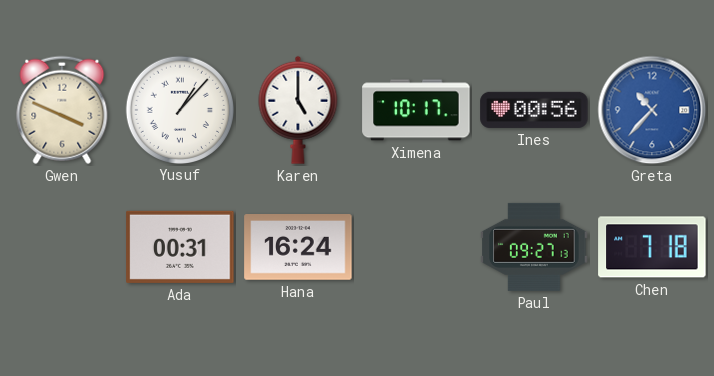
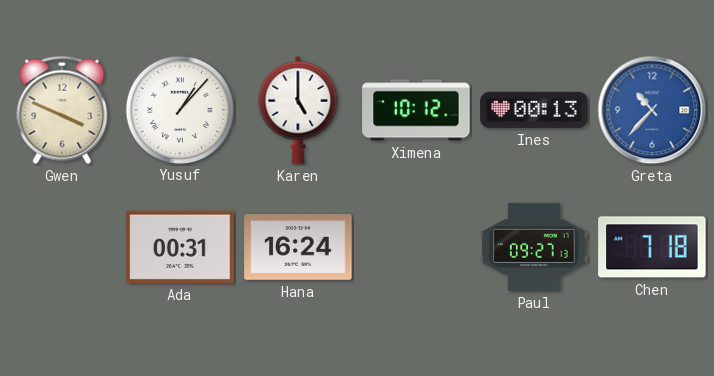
Ximena: 10:17 -> 10:12
Ines: 00:56 -> 00:13
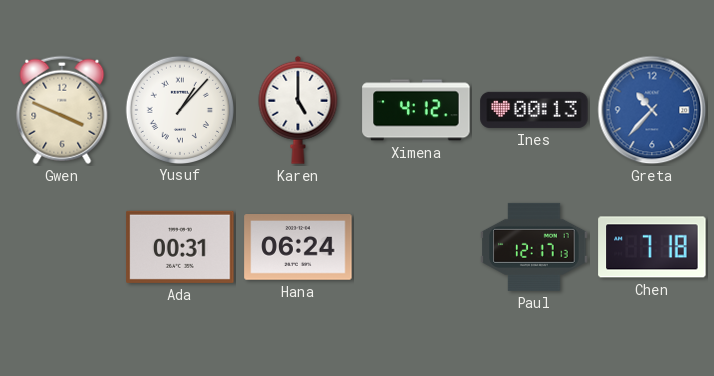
Ximena: 10:12 -> 4:12
Hana: 16:24 -> 06:24
Paul: 09:27 -> 12:17
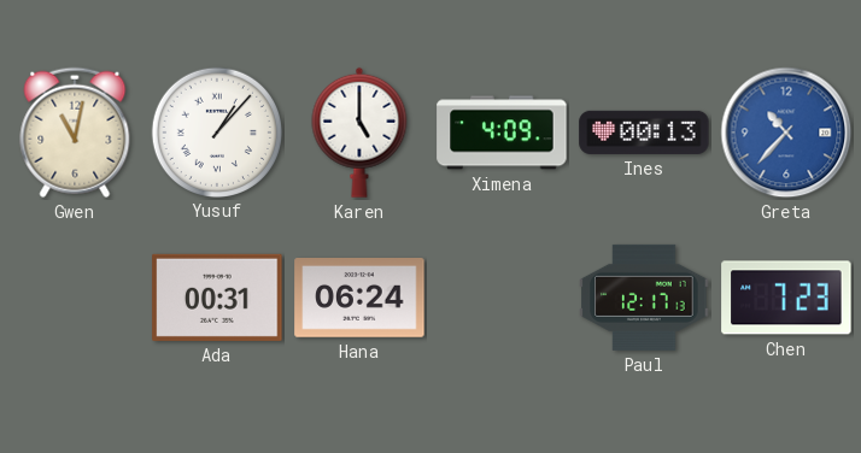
Gwen: 3:49 -> 11:02
Ximena: 4:12 -> 4:09
Chen: 7:18 -> 7:23
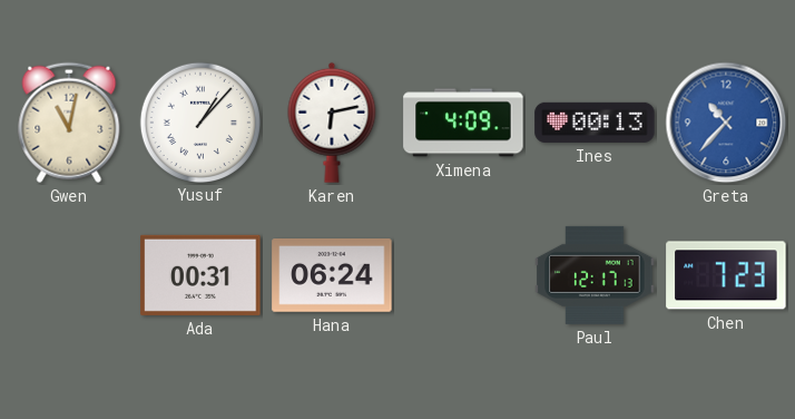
Karen: 5:00 -> 6:13
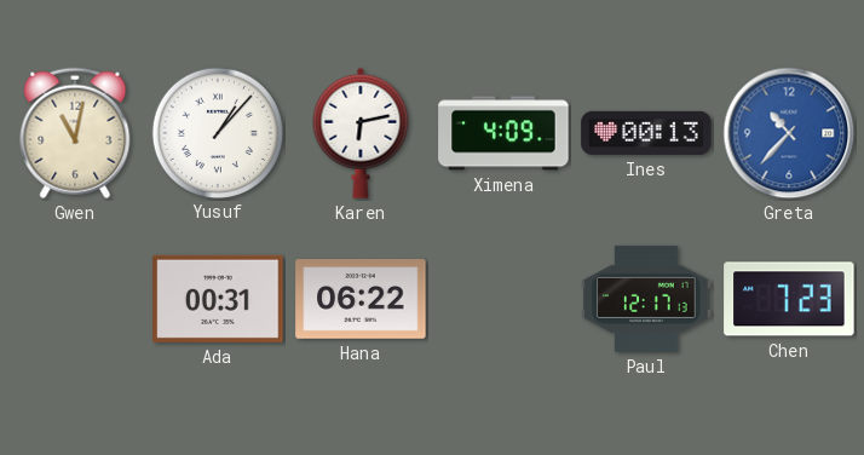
Hana: 06:24 -> 06:22
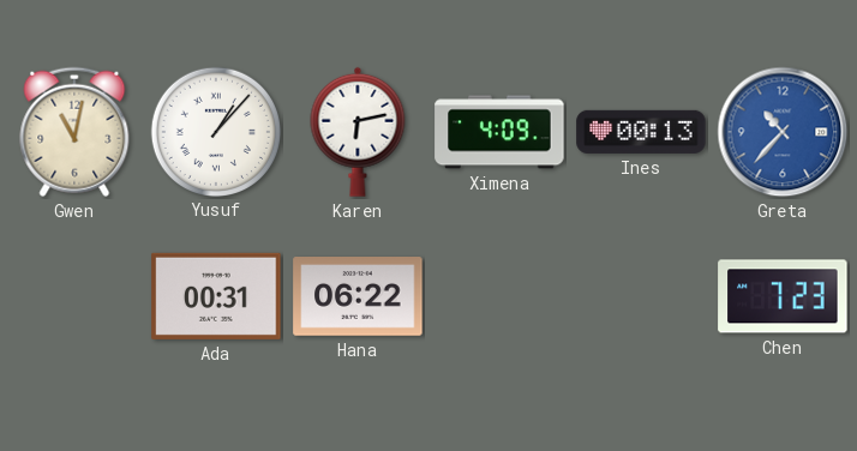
Paul: 12:17 -> none
